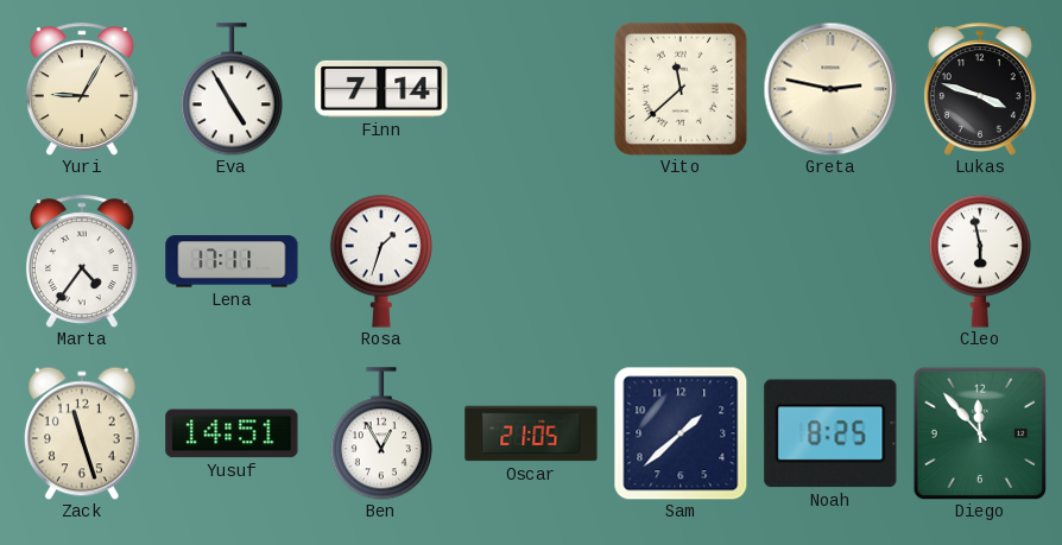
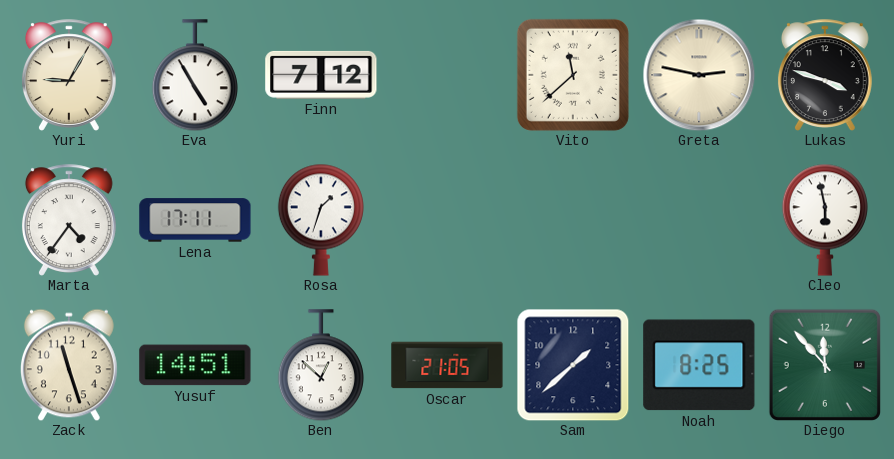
Finn: 7:14 -> 7:12
Ben: 12:55 -> 12:52
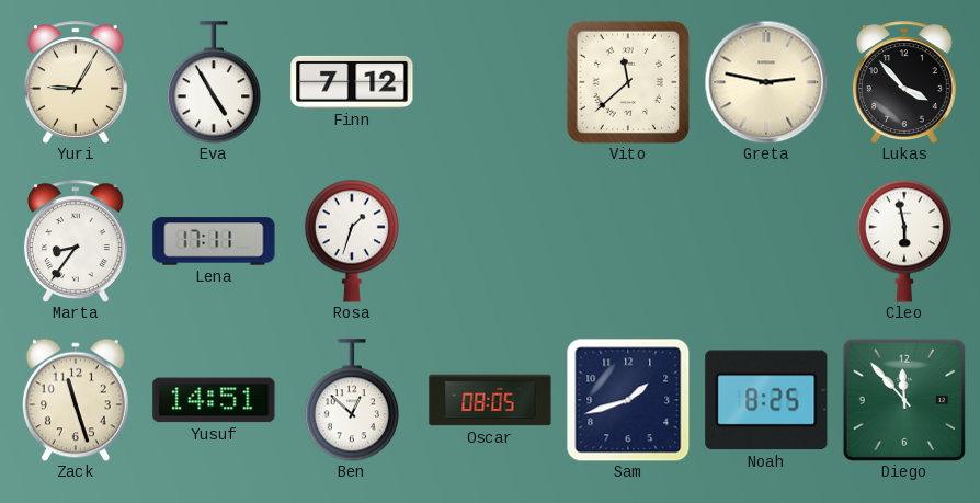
Lukas: 3:48 -> 3:53
Marta: 4:36 -> 8:36
Oscar: 21:05 -> 08:05
Sam: 1:38 -> 1:42
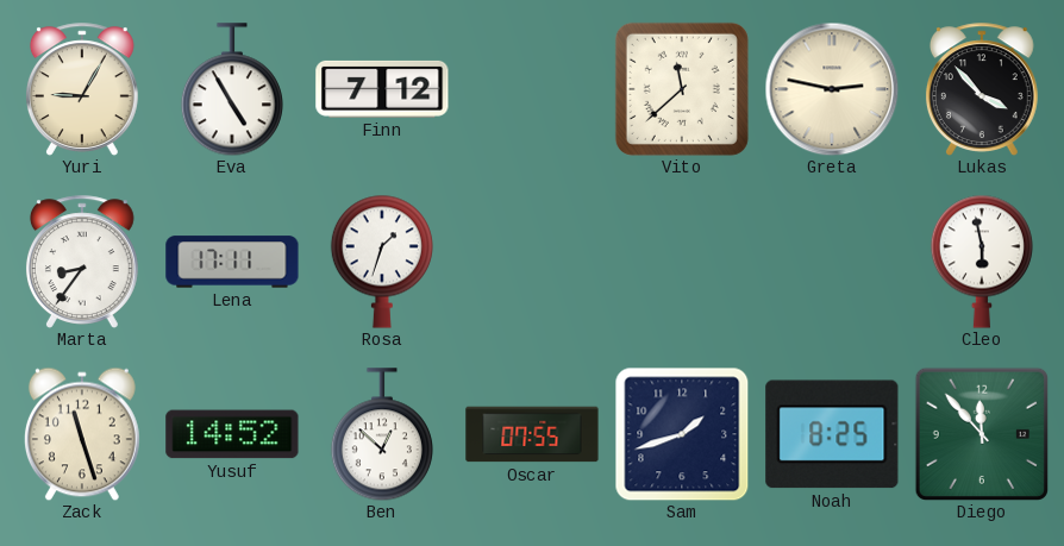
Yusuf: 14:51 -> 14:52
Oscar: 08:05 -> 07:55
